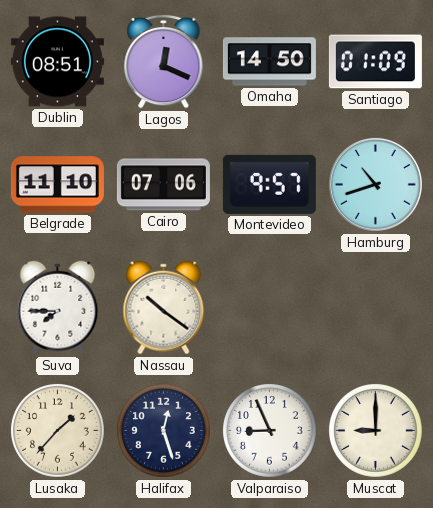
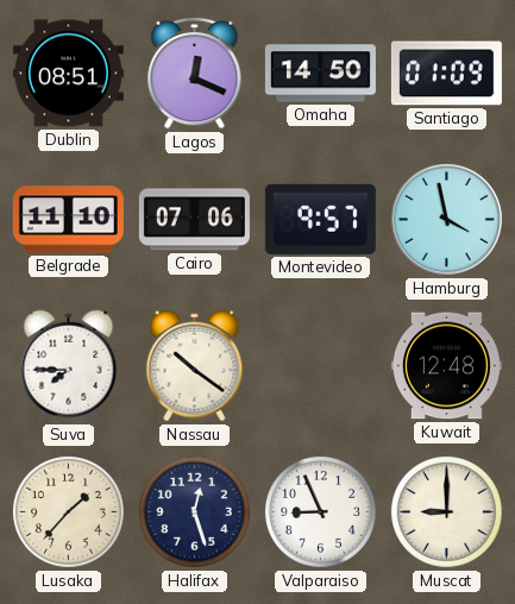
Hamburg: 10:42 -> 3:58
Kuwait: none -> 12:48
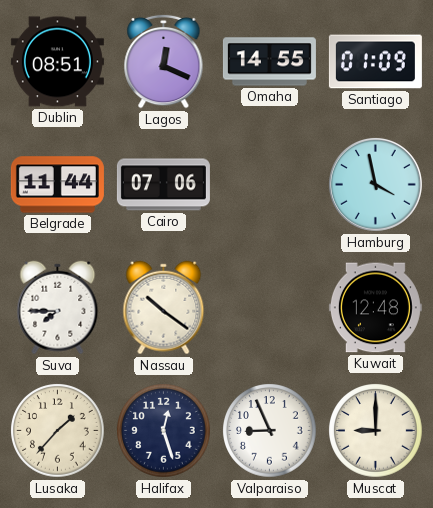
Omaha: 14:50 -> 14:55
Belgrade: 11:10 -> 11:44
Montevideo: 9:57 -> none
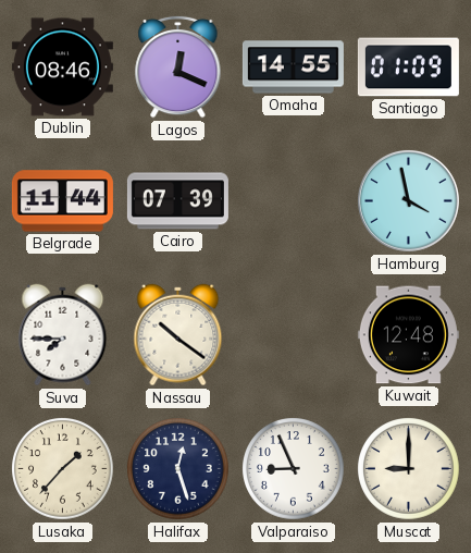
Dublin: 08:51 -> 08:46
Cairo: 07:06 -> 07:39
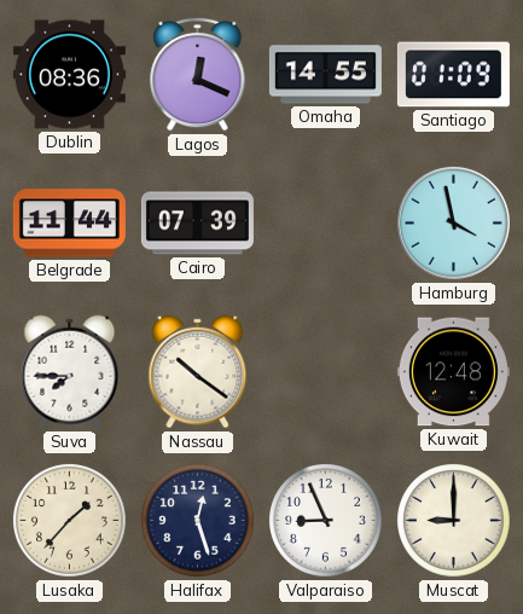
Dublin: 08:46 -> 08:36
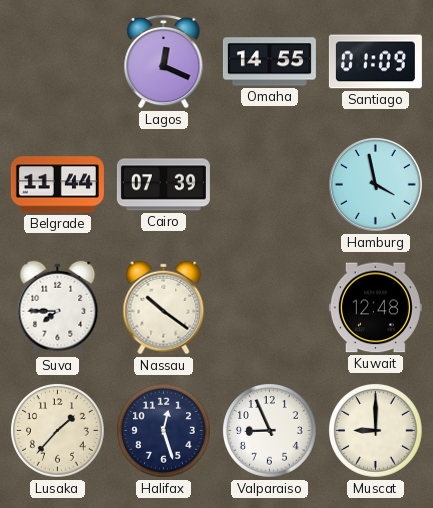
Dublin: 08:36 -> none
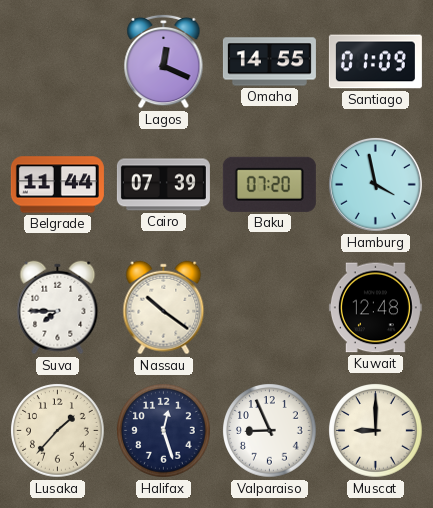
Baku: none -> 07:20
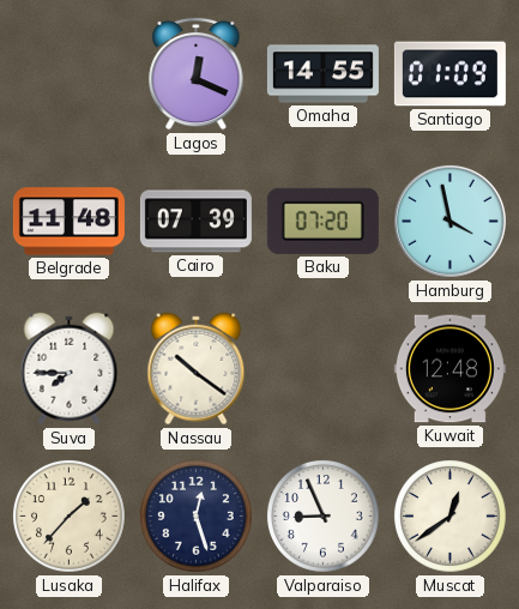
Belgrade: 11:44 -> 11:48
Muscat: 9:00 -> 12:39
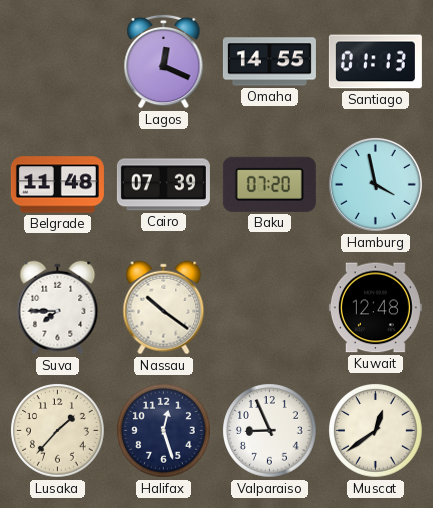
Santiago: 01:09 -> 01:13
